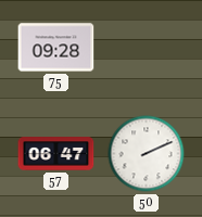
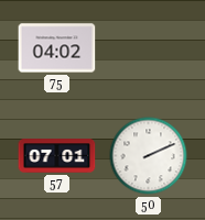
75: 09:28 -> 04:02
57: 06:47 -> 07:01
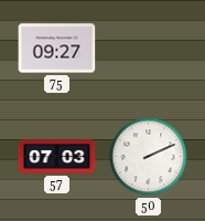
75: 04:02 -> 09:27
57: 07:01 -> 07:03
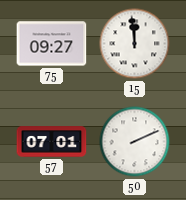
15: none -> 11:59
57: 07:03 -> 07:01
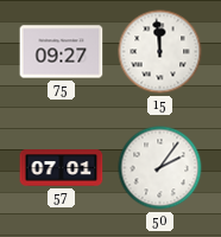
50: 2:11 -> 2:06
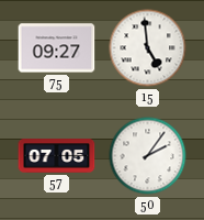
15: 11:59 -> 4:59
57: 07:01 -> 07:05
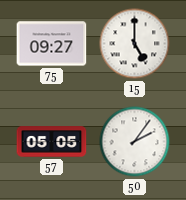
15: 4:59 -> 5:00
57: 07:05 -> 05:05
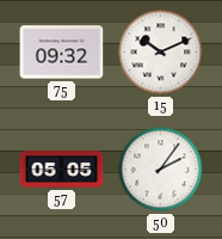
75: 09:27 -> 09:32
15: 5:00 -> 10:11
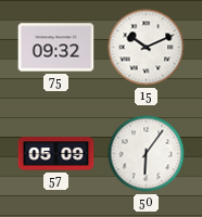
57: 05:05 -> 05:09
50: 2:06 -> 6:06
